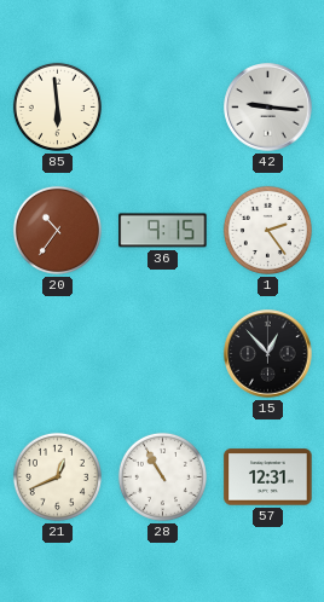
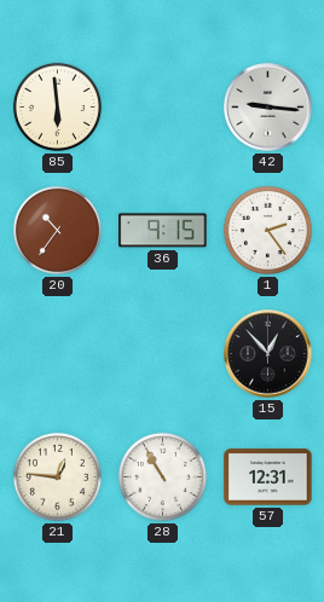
21: 12:41 -> 12:46
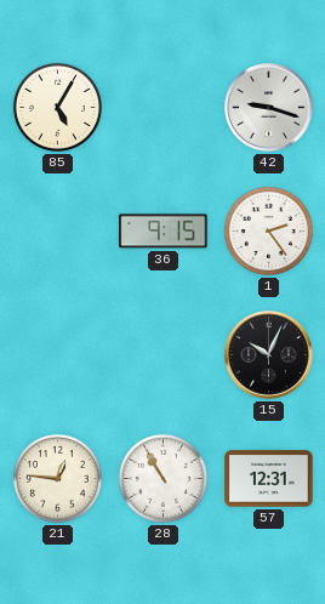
85: 5:59 -> 5:05
42: 9:16 -> 9:18
20: 10:36 -> none
15: 12:53 -> 10:04
